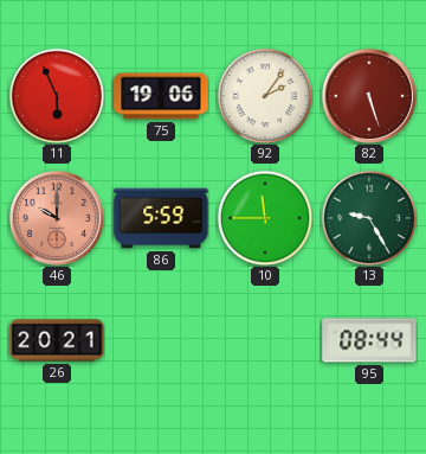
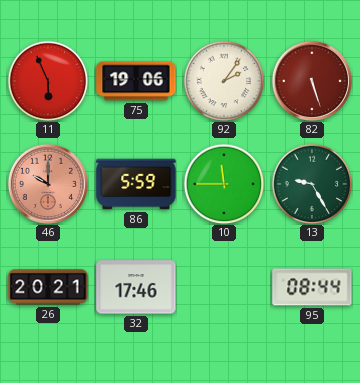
32: none -> 17:46
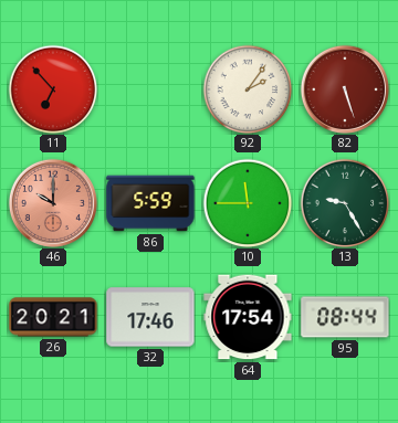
11: 5:56 -> 6:53
75: 19:06 -> none
64: none -> 17:54
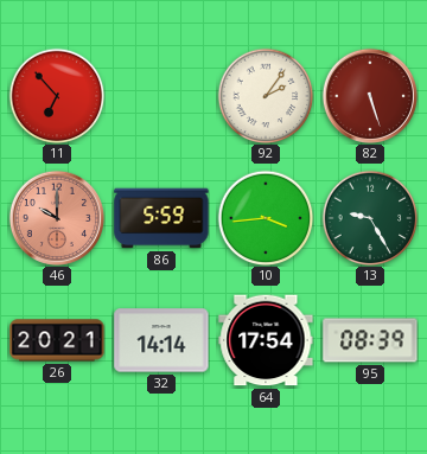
10: 11:45 -> 3:44
32: 17:46 -> 14:14
95: 08:44 -> 08:39
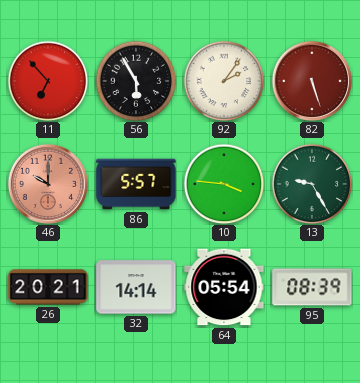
56: none -> 5:55
86: 5:59 -> 5:57
10: 3:44 -> 3:46
64: 17:54 -> 05:54
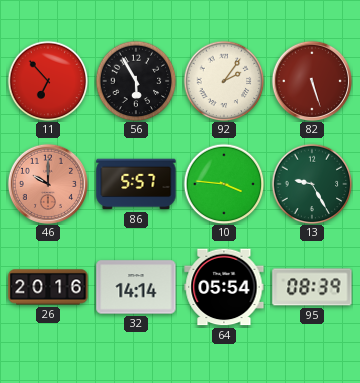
26: 20:21 -> 20:16
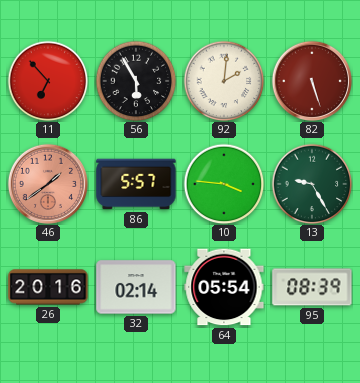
92: 2:06 -> 2:01
46: 10:00 -> 1:39
32: 14:14 -> 02:14
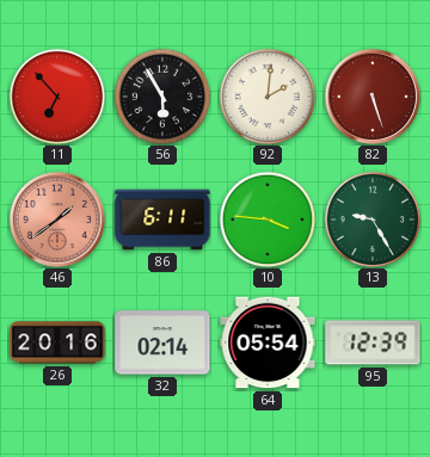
86: 5:57 -> 6:11
95: 08:39 -> 12:39
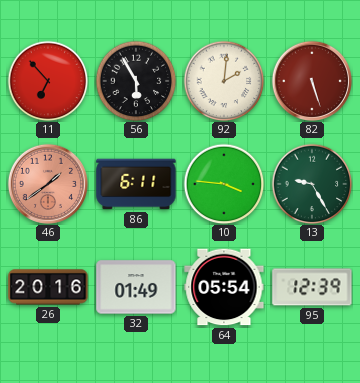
32: 02:14 -> 01:49
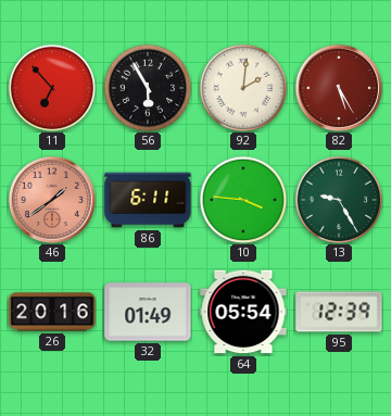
82: 5:27 -> 5:25
